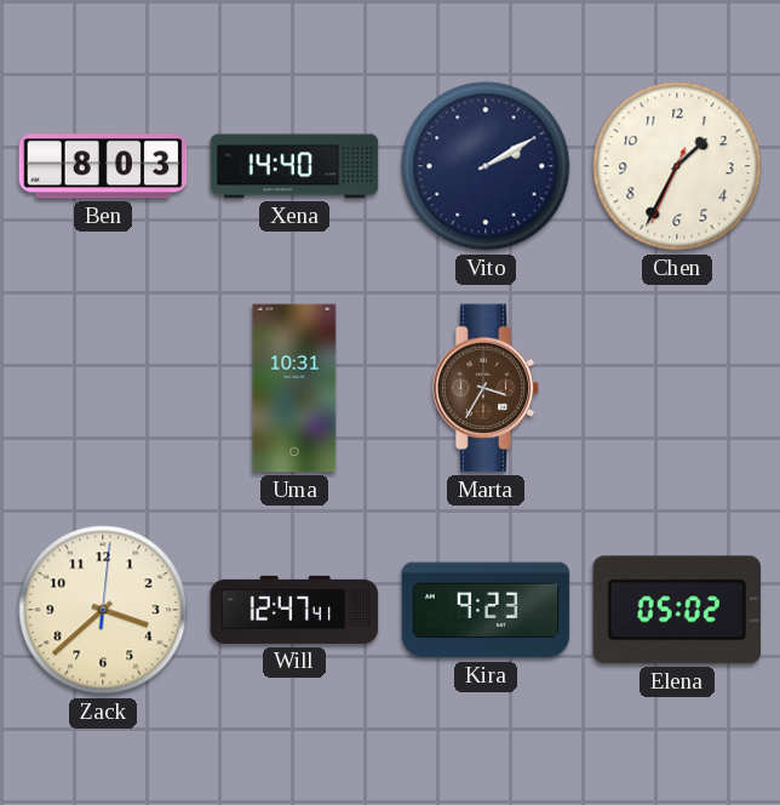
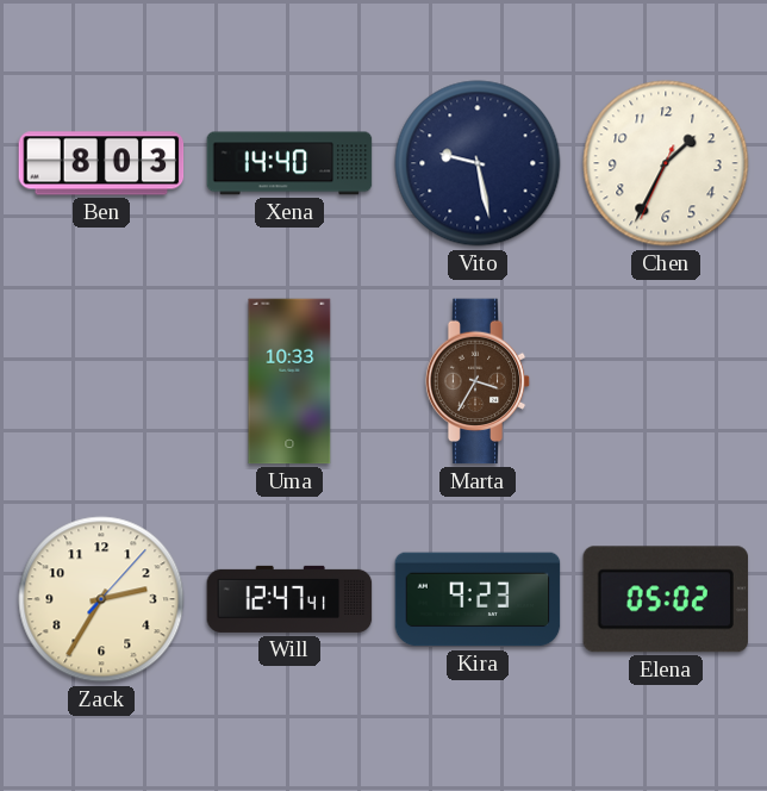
Vito: 2:10 -> 9:28
Uma: 10:31 -> 10:33
Zack: 3:38 -> 2:35
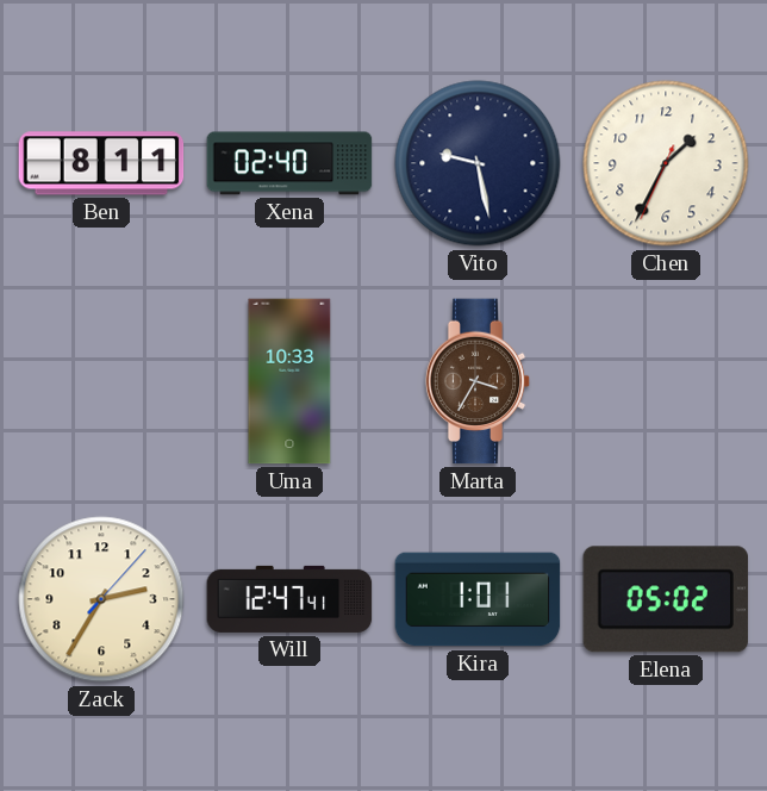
Ben: 8:03 -> 8:11
Xena: 14:40 -> 02:40
Kira: 9:23 -> 1:01
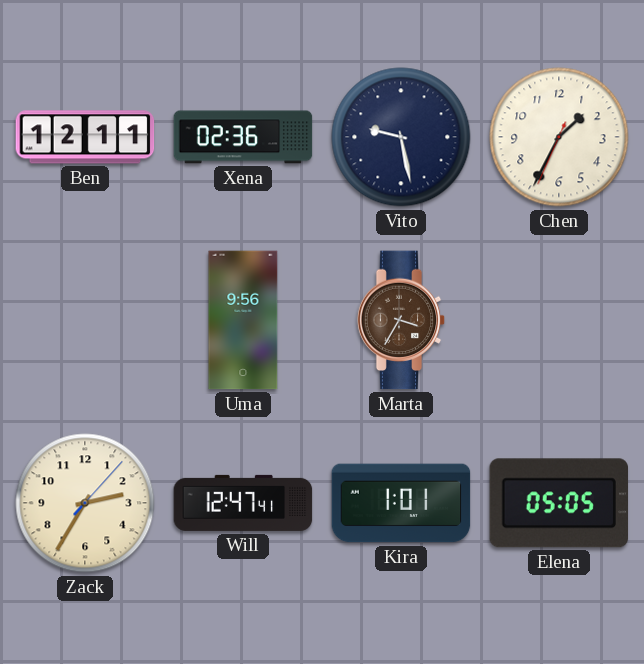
Ben: 8:11 -> 12:11
Xena: 02:40 -> 02:36
Uma: 10:33 -> 9:56
Elena: 05:02 -> 05:05
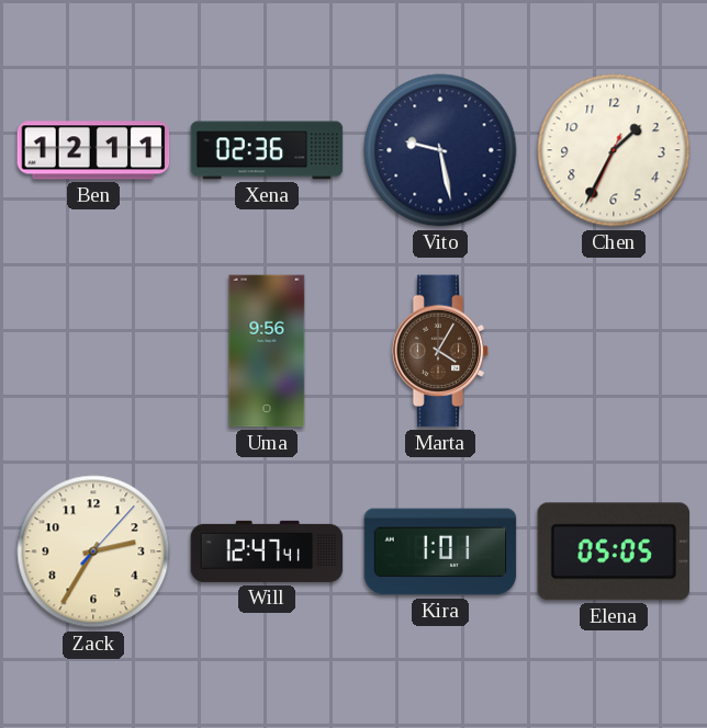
Marta: 3:35 -> 4:05
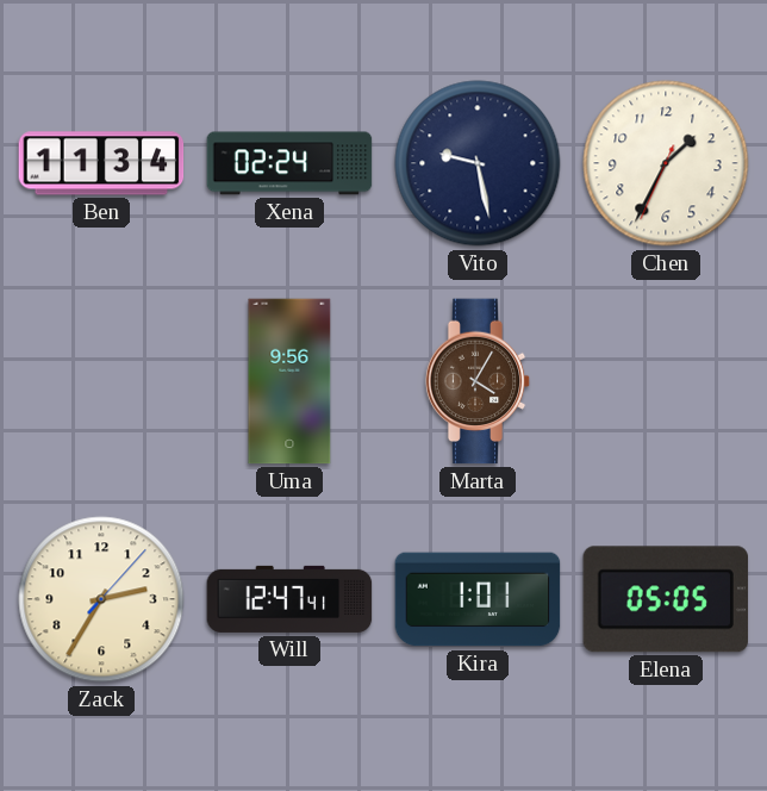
Ben: 12:11 -> 11:34
Xena: 02:36 -> 02:24
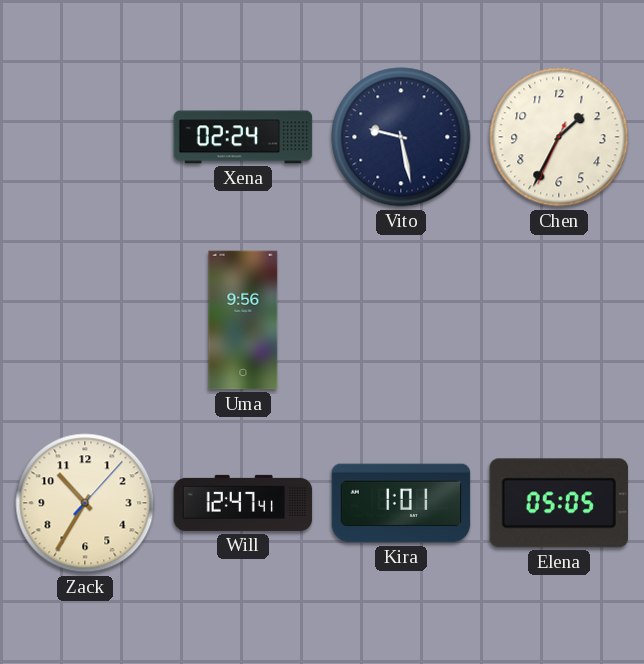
Ben: 11:34 -> none
Marta: 4:05 -> none
Zack: 2:35 -> 10:35
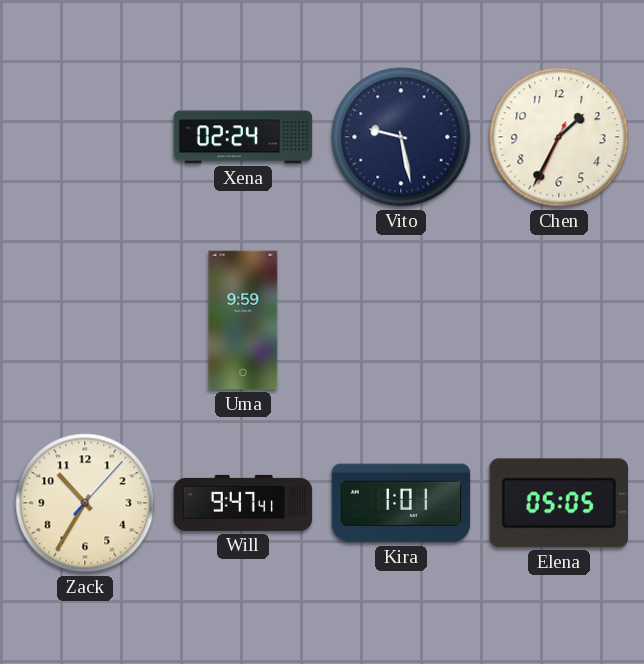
Uma: 9:56 -> 9:59
Will: 12:47 -> 9:47
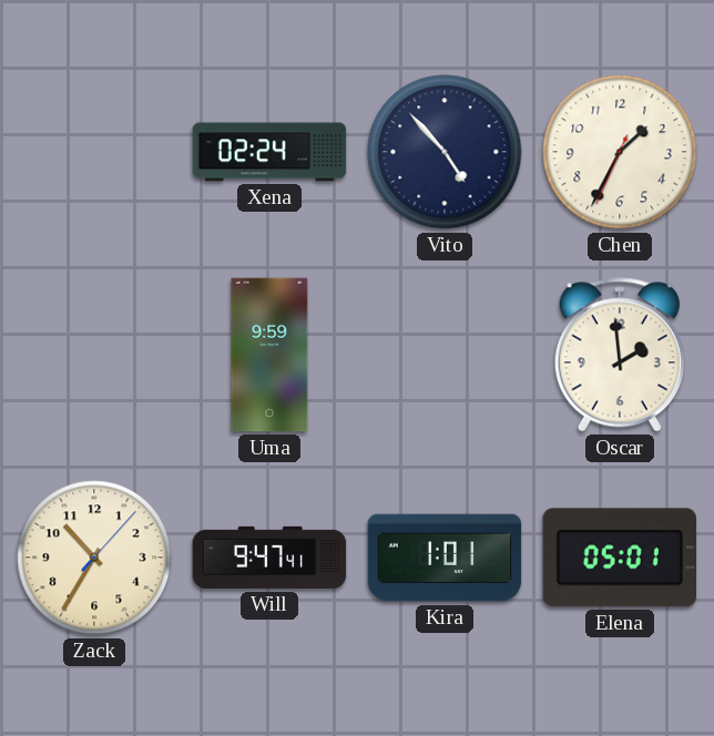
Vito: 9:28 -> 4:53
Oscar: none -> 1:59
Elena: 05:05 -> 05:01
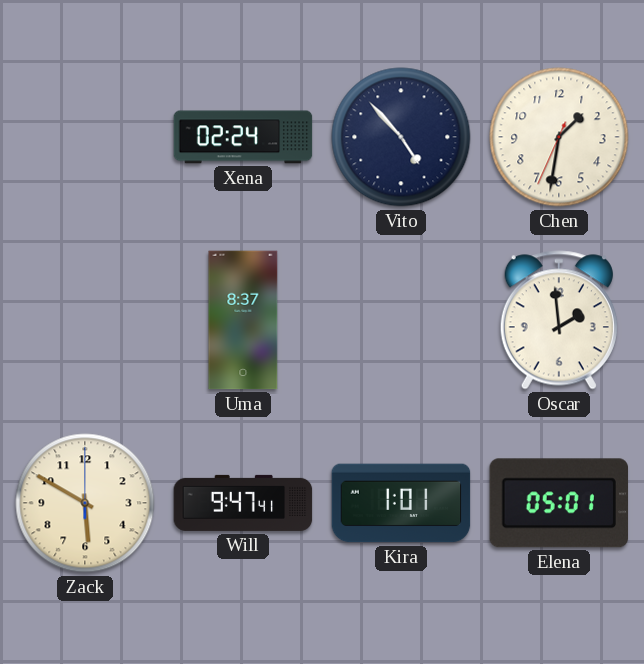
Chen: 1:34 -> 1:31
Uma: 9:59 -> 8:37
Zack: 10:35 -> 5:50
